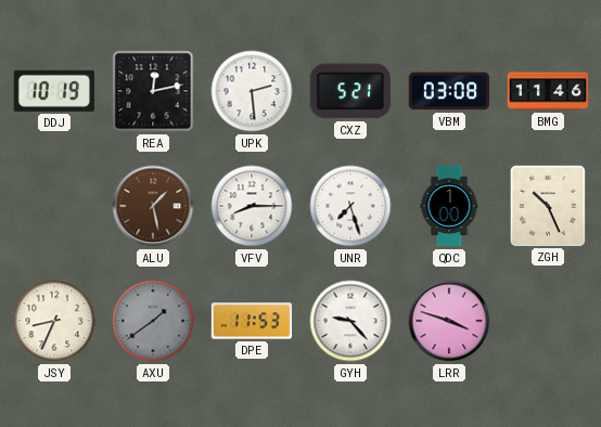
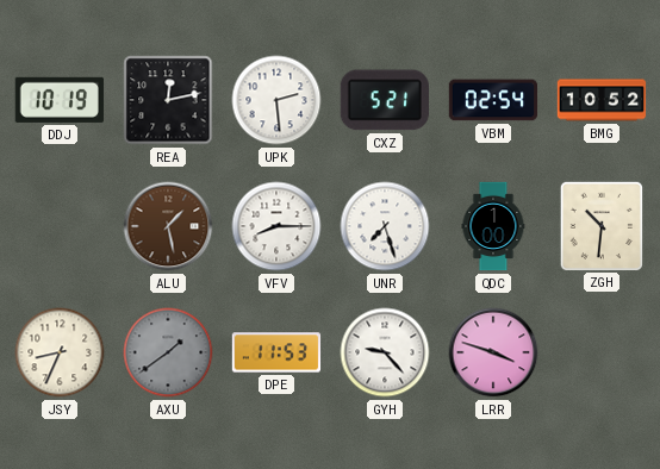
VBM: 03:08 -> 02:54
BMG: 11:46 -> 10:52
ZGH: 10:26 -> 10:31
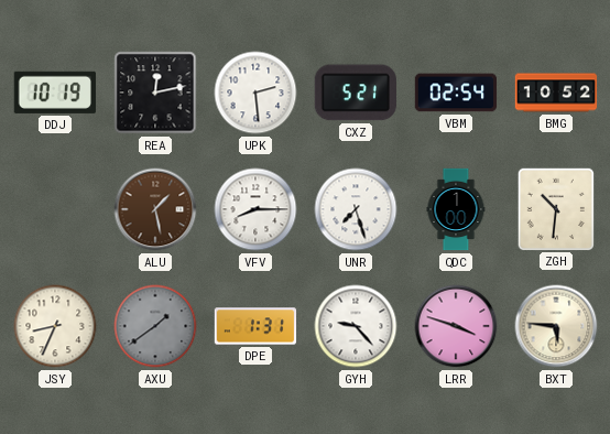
DPE: 11:53 -> 1:31
BXT: none -> 5:46
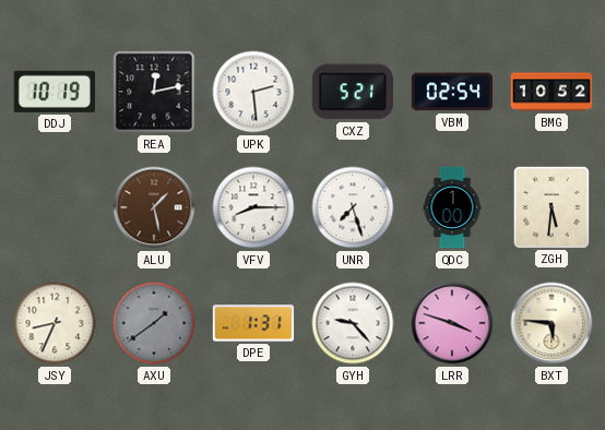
ZGH: 10:31 -> 5:31
